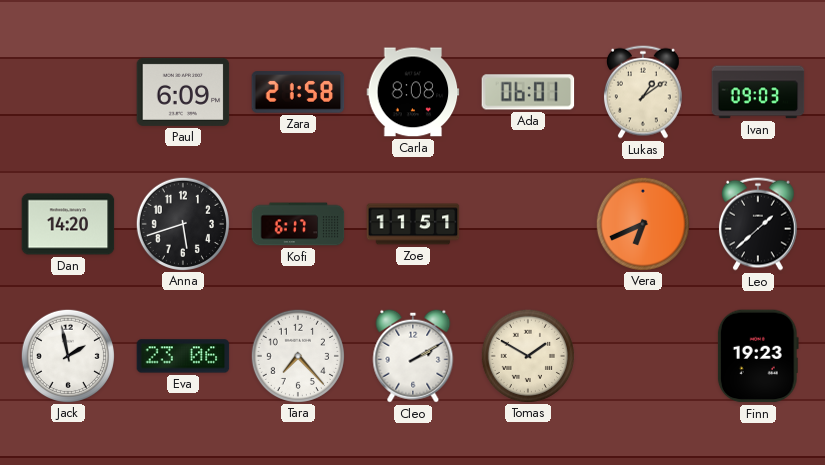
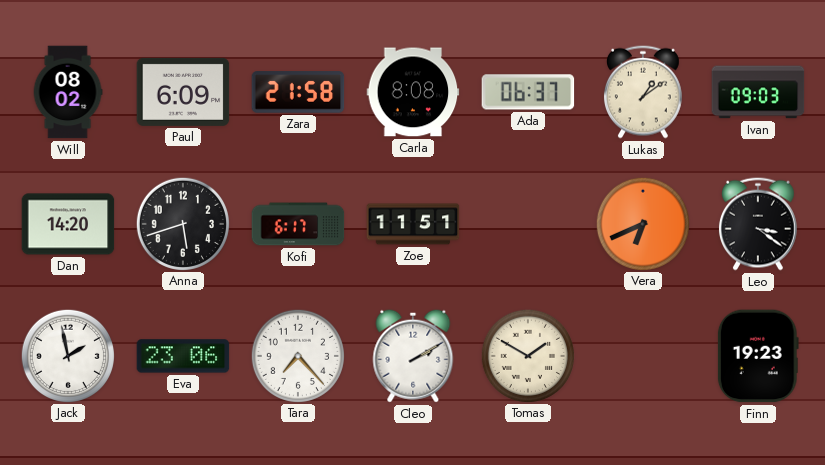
Will: none -> 08:02
Ada: 06:01 -> 06:37
Leo: 1:38 -> 3:21
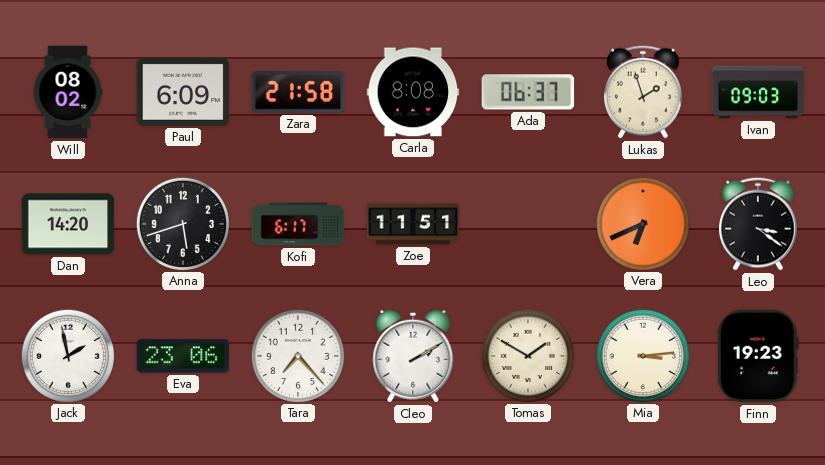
Lukas: 1:09 -> 1:57
Mia: none -> 3:14
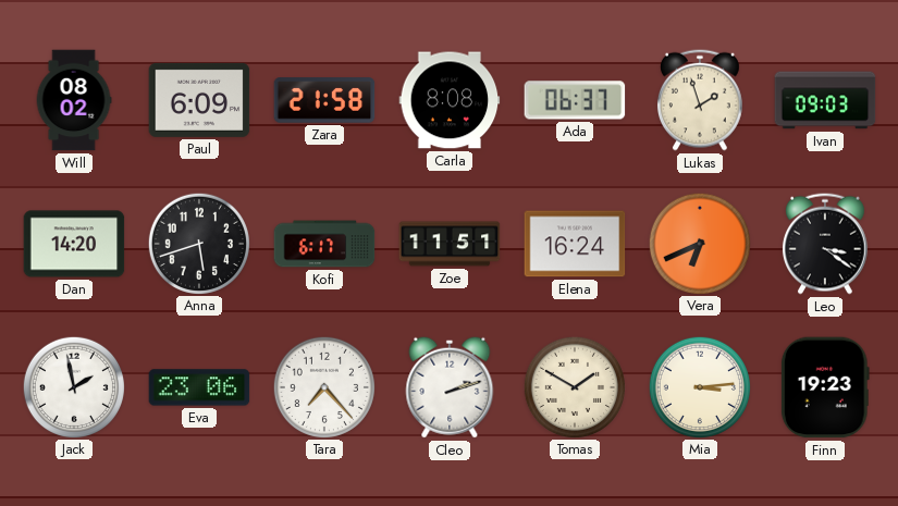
Elena: none -> 16:24
Cleo: 2:10 -> 2:12
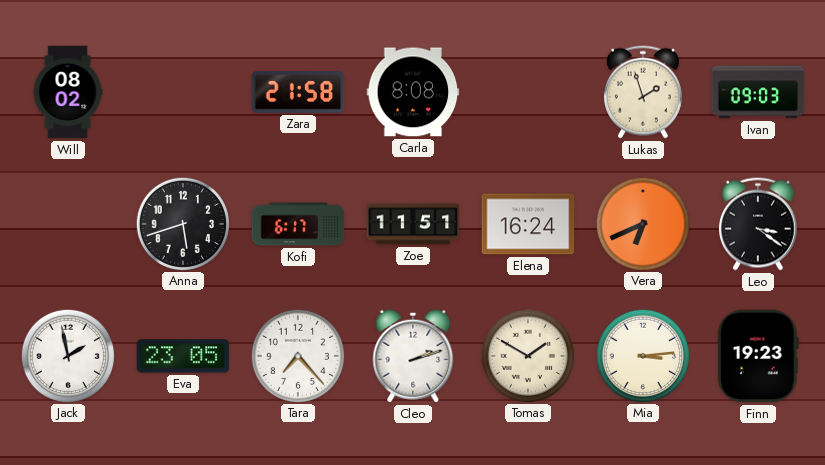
Paul: 6:09 -> none
Ada: 06:37 -> none
Dan: 14:20 -> none
Eva: 23:06 -> 23:05
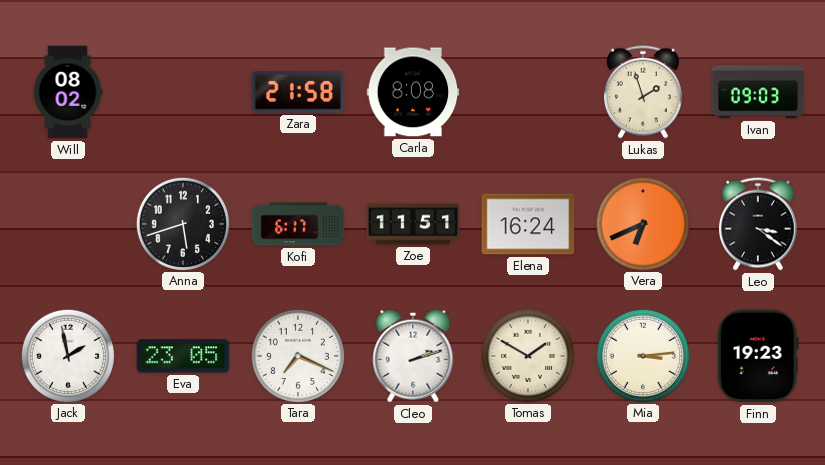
Tara: 7:23 -> 7:19
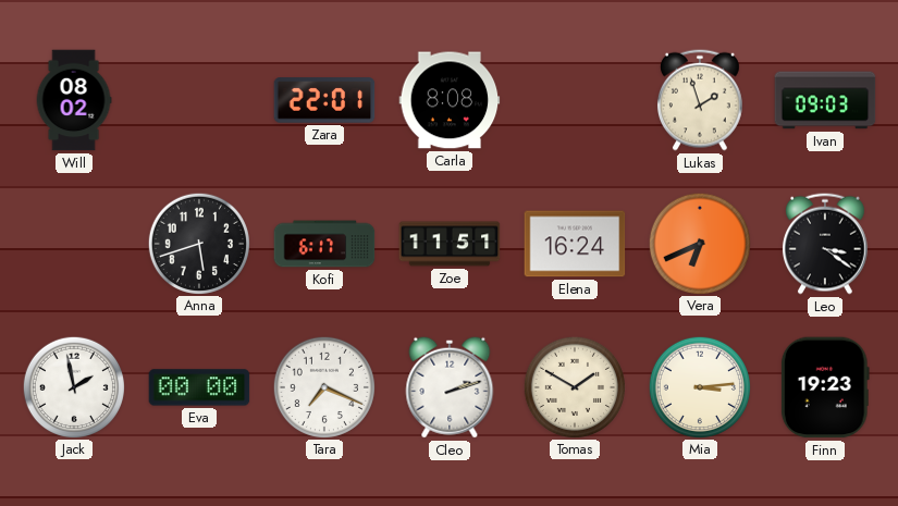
Zara: 21:58 -> 22:01
Eva: 23:05 -> 00:00
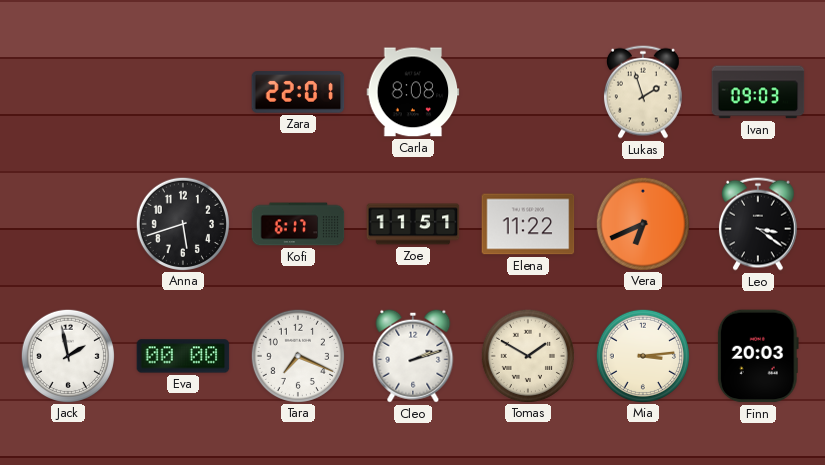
Will: 08:02 -> none
Elena: 16:24 -> 11:22
Finn: 19:23 -> 20:03
